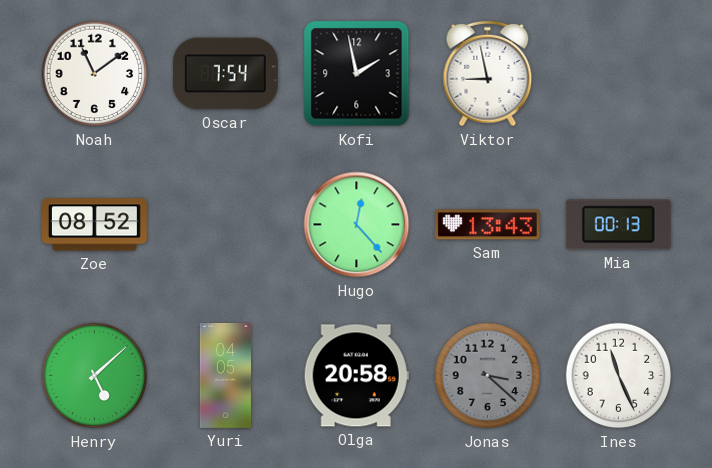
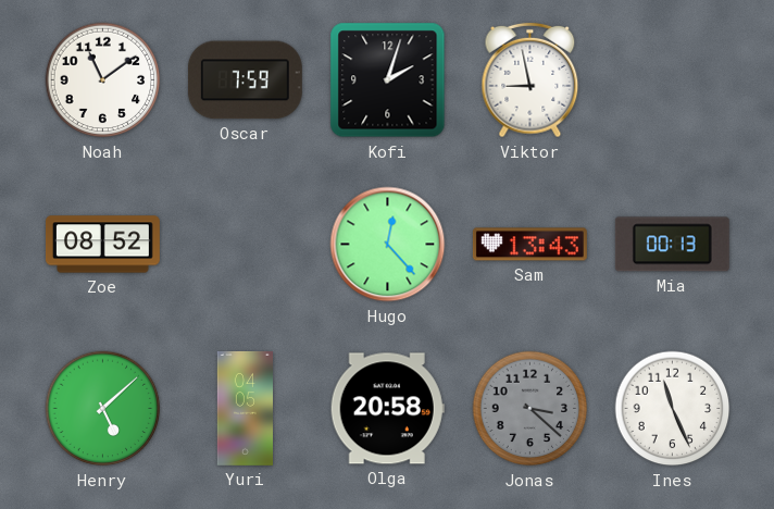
Oscar: 7:54 -> 7:59
Kofi: 1:58 -> 2:03
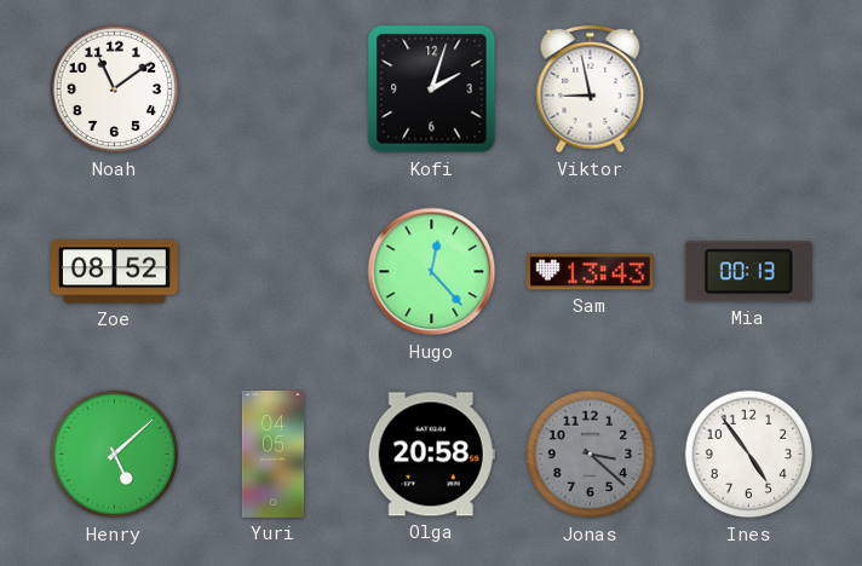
Oscar: 7:59 -> none
Ines: 11:26 -> 4:54
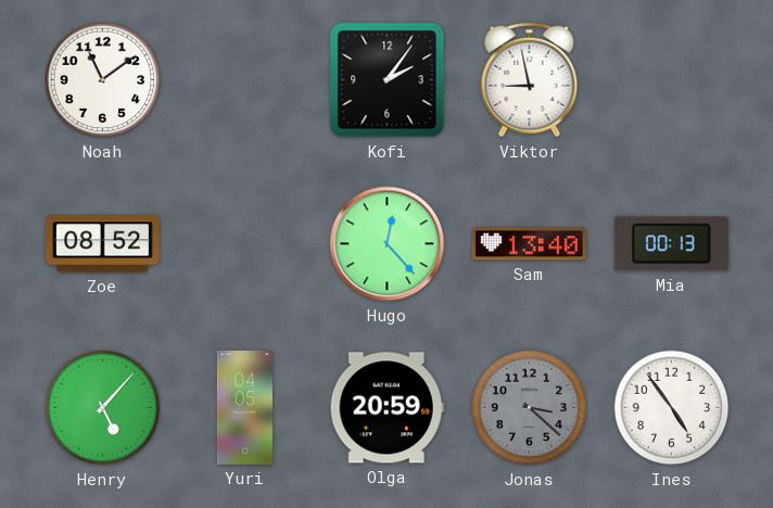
Kofi: 2:03 -> 2:06
Sam: 13:43 -> 13:40
Henry: 5:08 -> 5:07
Olga: 20:58 -> 20:59
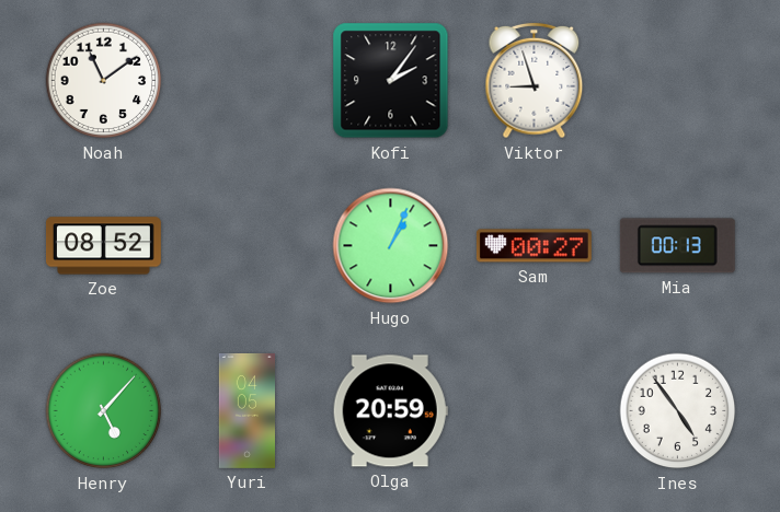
Viktor: 8:58 -> 8:57
Hugo: 12:23 -> 1:04
Sam: 13:40 -> 00:27
Jonas: 3:22 -> none
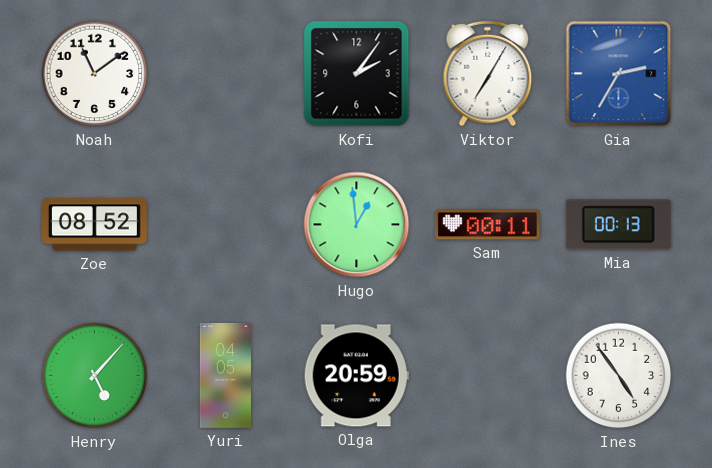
Viktor: 8:57 -> 7:05
Gia: none -> 2:35
Hugo: 1:04 -> 12:59
Sam: 00:27 -> 00:11
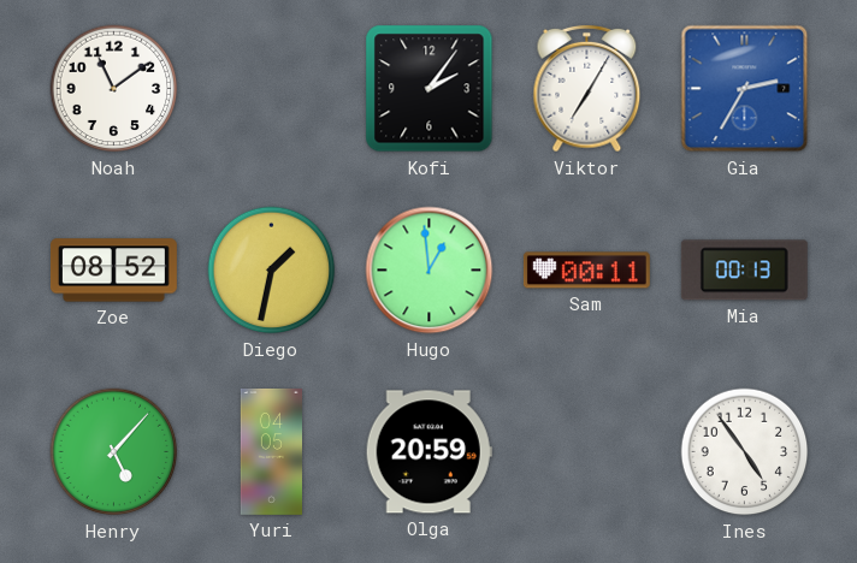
Diego: none -> 1:32
